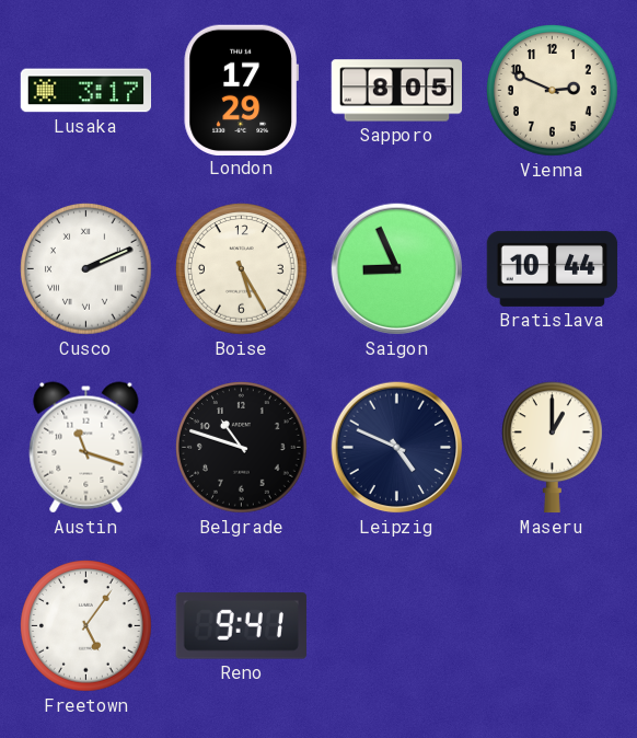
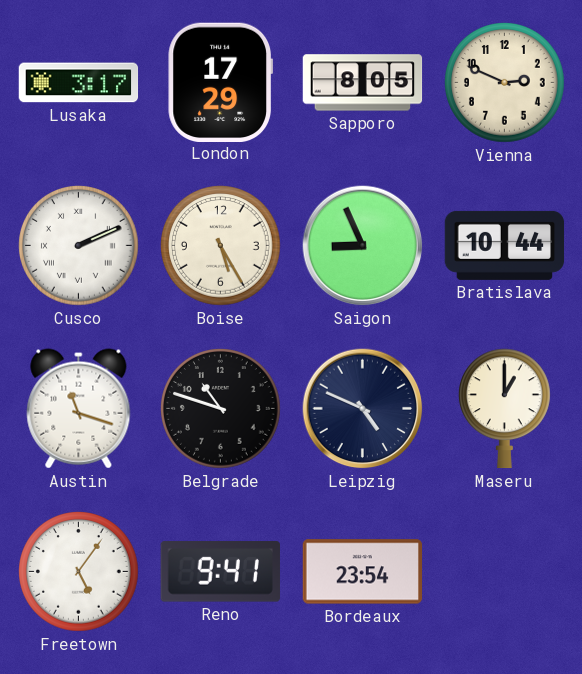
Bordeaux: none -> 23:54
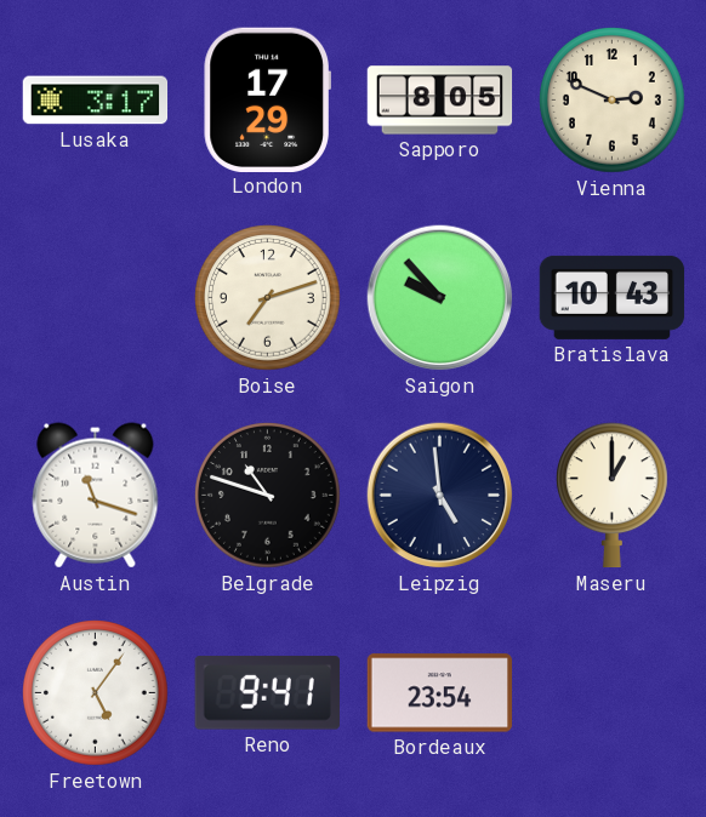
Cusco: 2:11 -> none
Boise: 5:25 -> 7:12
Saigon: 8:56 -> 9:53
Bratislava: 10:44 -> 10:43
Leipzig: 4:49 -> 4:59
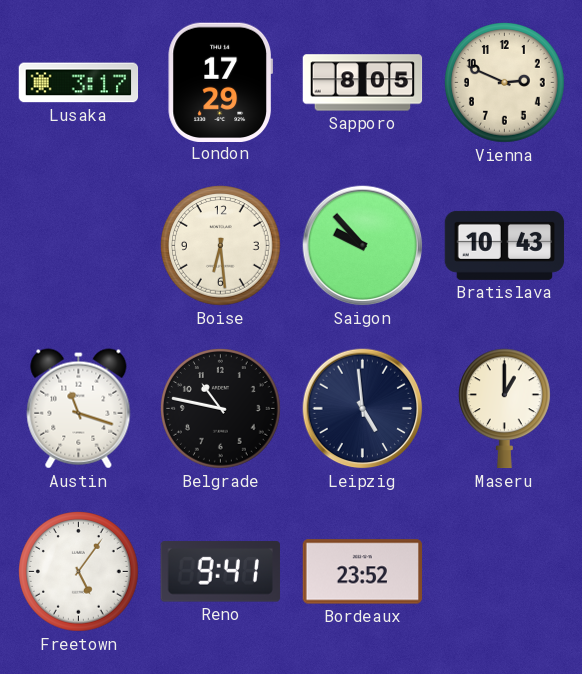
Boise: 7:12 -> 6:29
Belgrade: 10:48 -> 10:47
Bordeaux: 23:54 -> 23:52
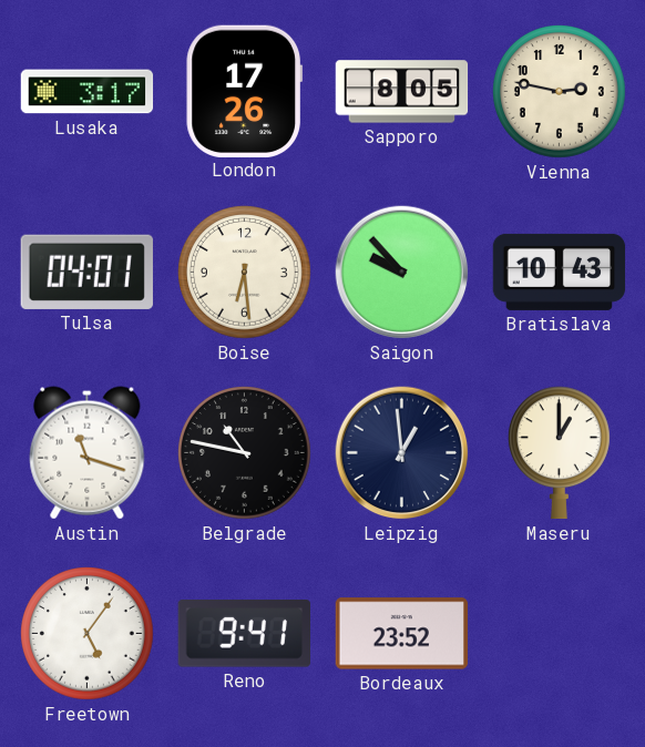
London: 17:29 -> 17:26
Vienna: 2:49 -> 2:47
Tulsa: none -> 04:01
Leipzig: 4:59 -> 12:59
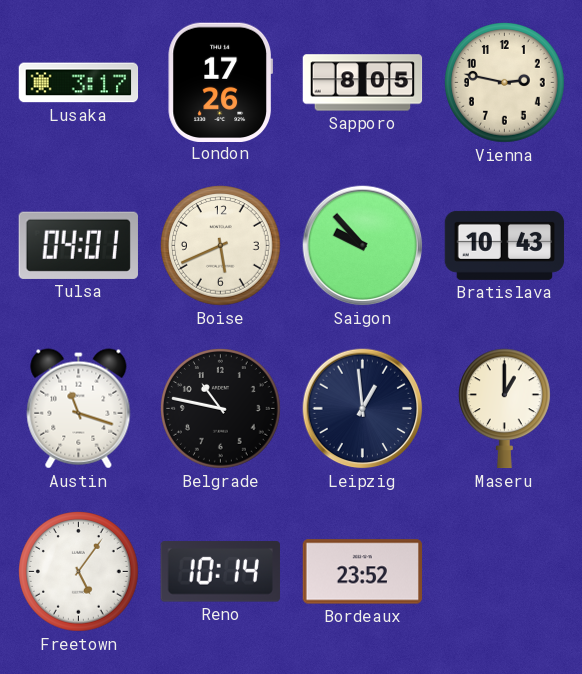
Boise: 6:29 -> 5:41
Reno: 9:41 -> 10:14
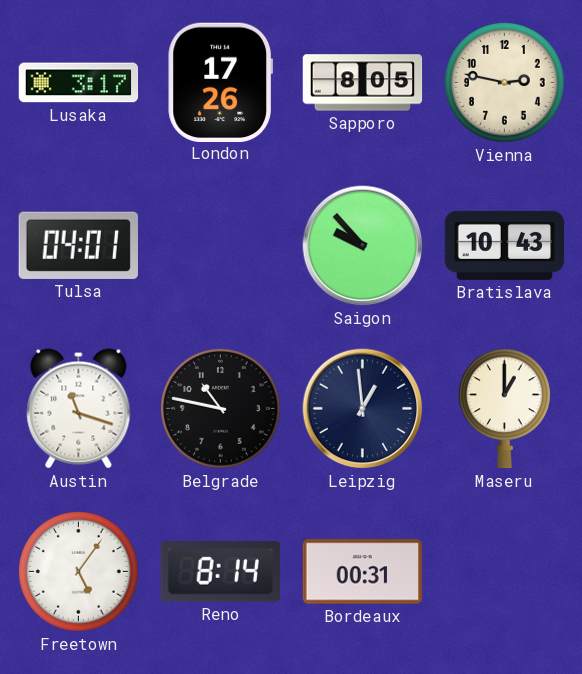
Boise: 5:41 -> none
Reno: 10:14 -> 8:14
Bordeaux: 23:52 -> 00:31
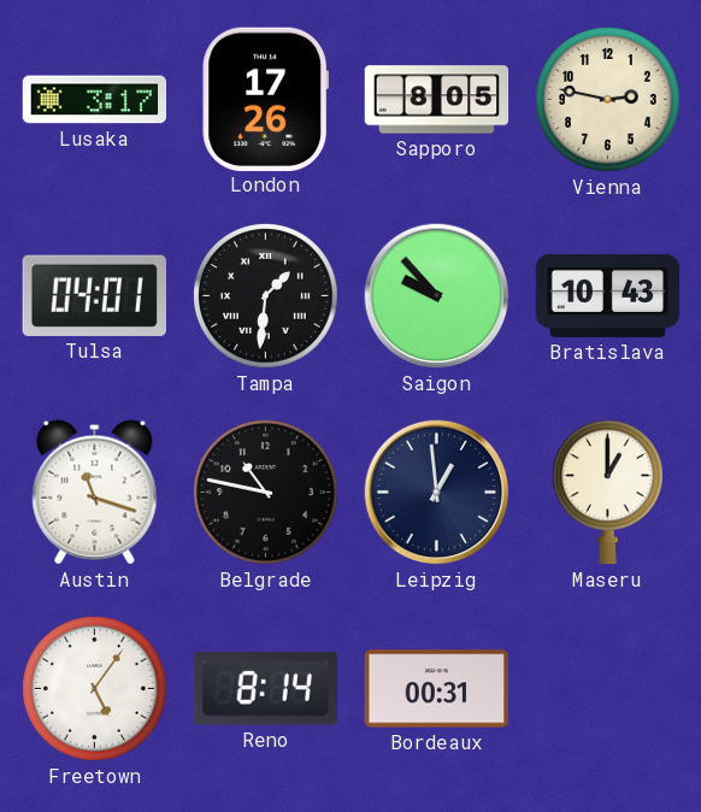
Tampa: none -> 1:31
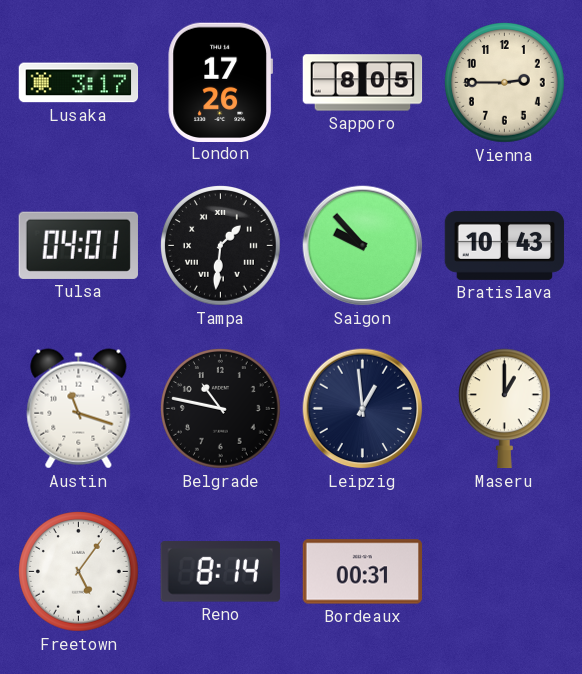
Vienna: 2:47 -> 2:45
